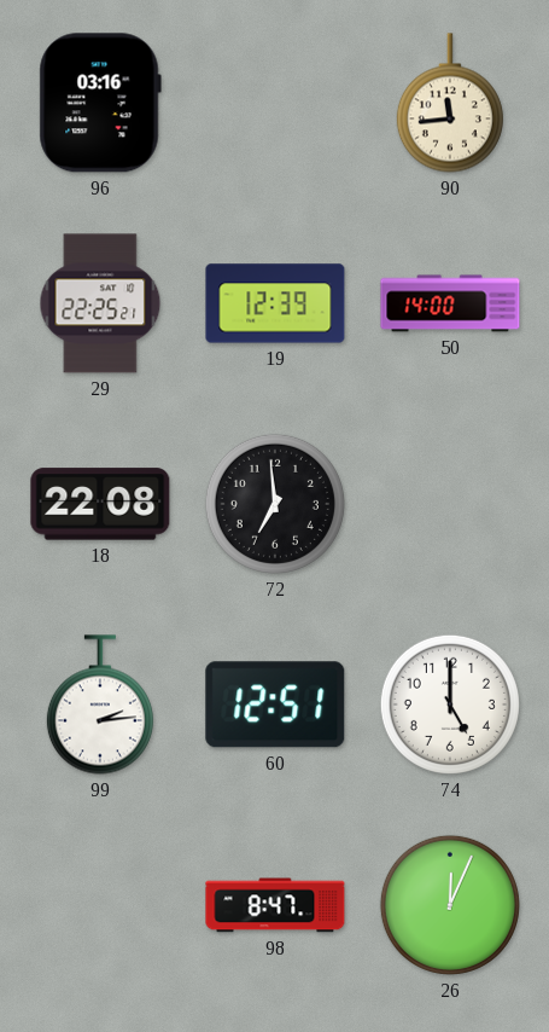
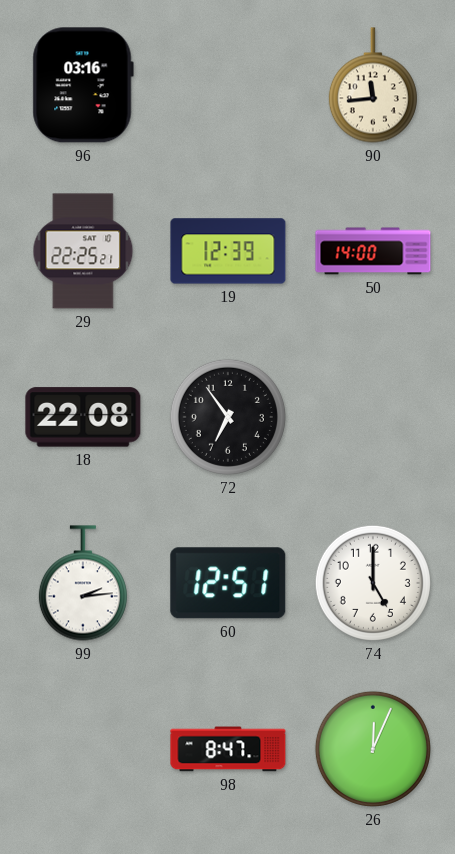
72: 6:59 -> 6:54
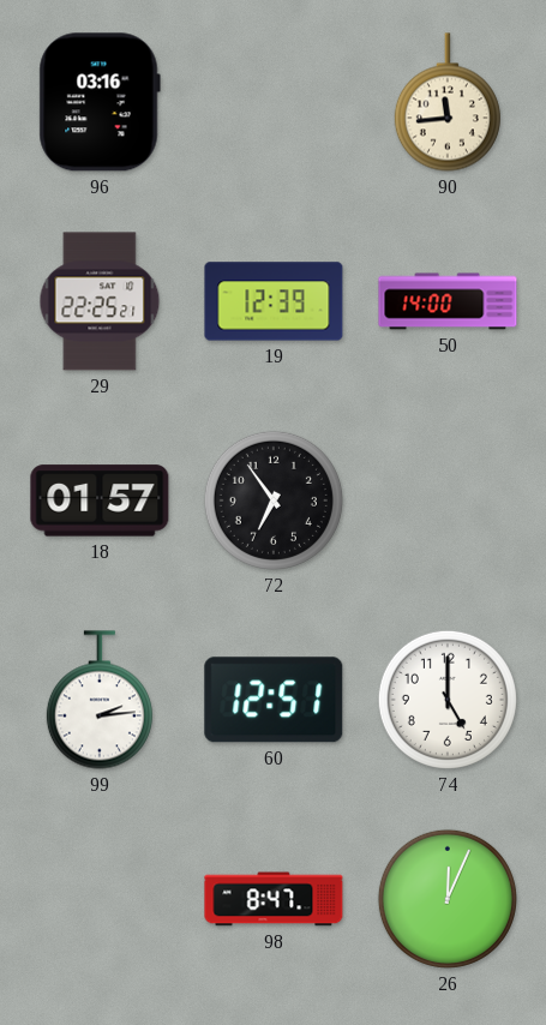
18: 22:08 -> 01:57
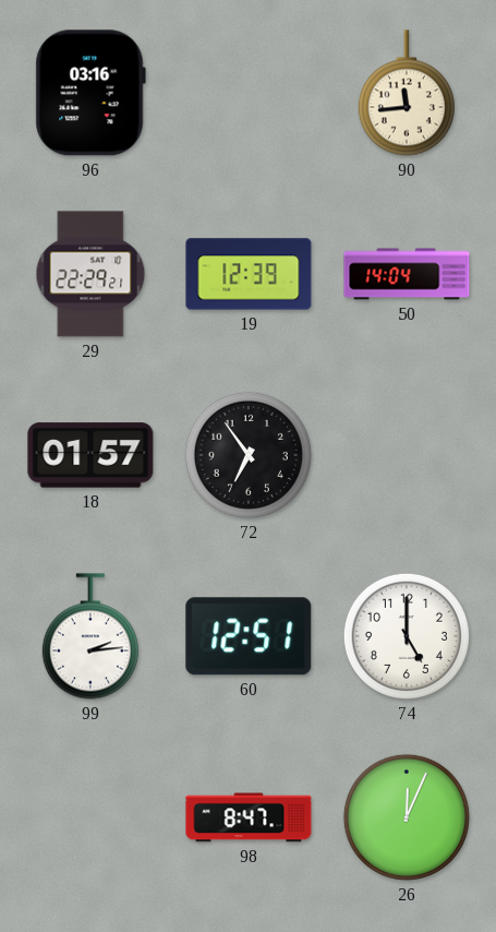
29: 22:25 -> 22:29
50: 14:00 -> 14:04
